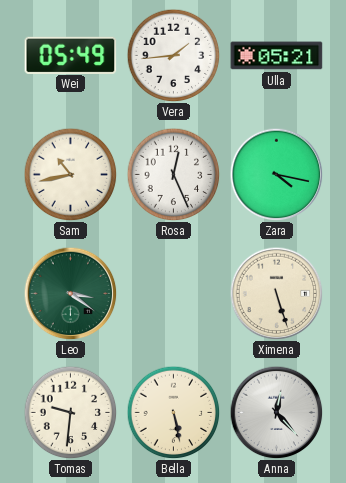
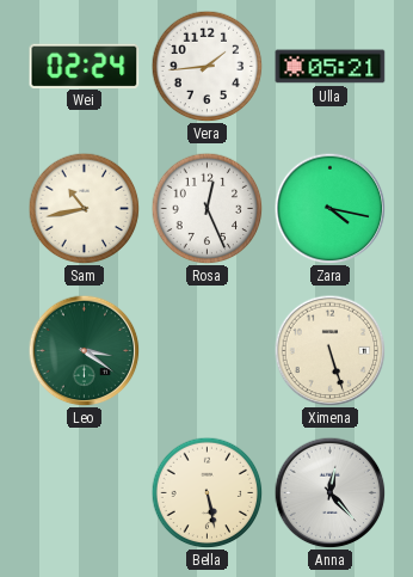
Wei: 05:49 -> 02:24
Tomas: 9:31 -> none
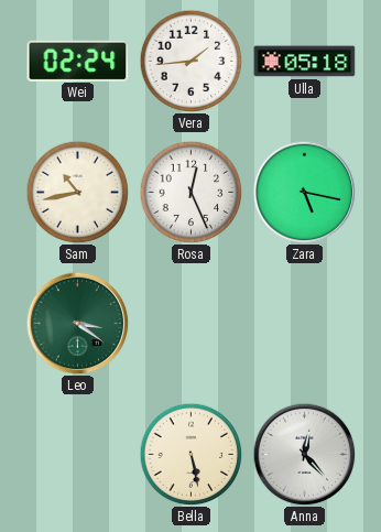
Ulla: 05:21 -> 05:18
Zara: 4:17 -> 5:17
Ximena: 5:27 -> none
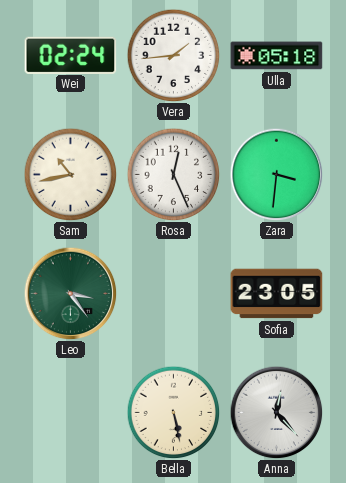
Zara: 5:17 -> 3:31
Leo: 3:21 -> 3:24
Sofia: none -> 23:05
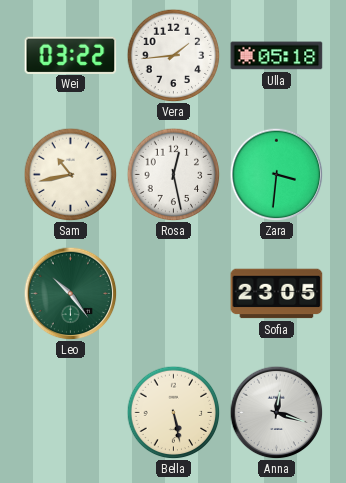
Wei: 02:24 -> 03:22
Rosa: 12:26 -> 12:28
Leo: 3:24 -> 10:24
Anna: 12:23 -> 12:18
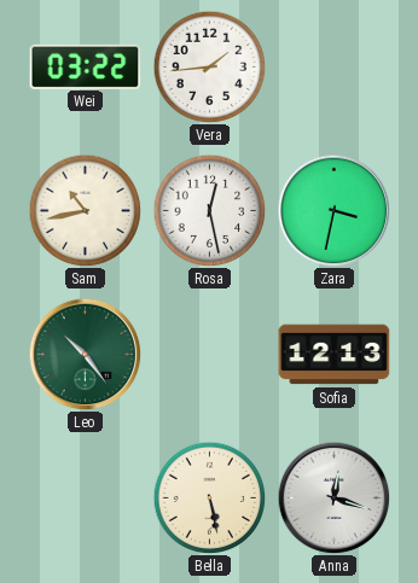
Ulla: 05:18 -> none
Zara: 3:31 -> 3:32
Sofia: 23:05 -> 12:13
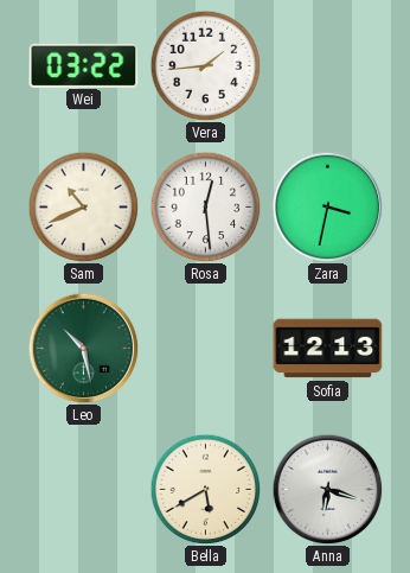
Sam: 10:43 -> 10:41
Rosa: 12:28 -> 12:29
Leo: 10:24 -> 10:28
Bella: 5:28 -> 5:40
Anna: 12:18 -> 6:18
